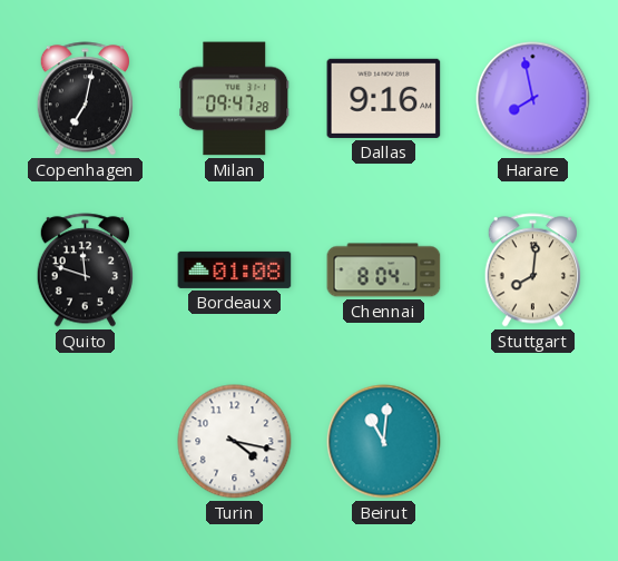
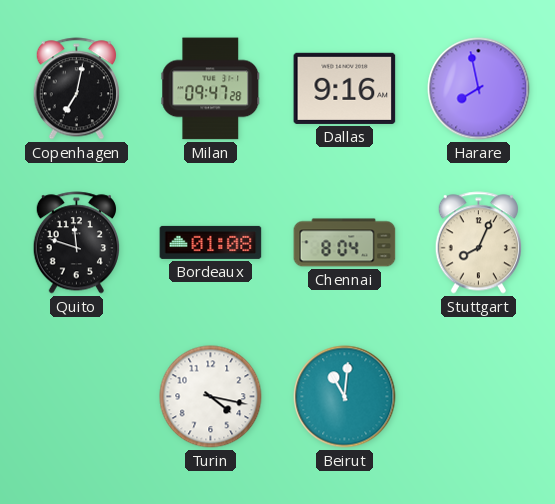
Stuttgart: 8:01 -> 8:04
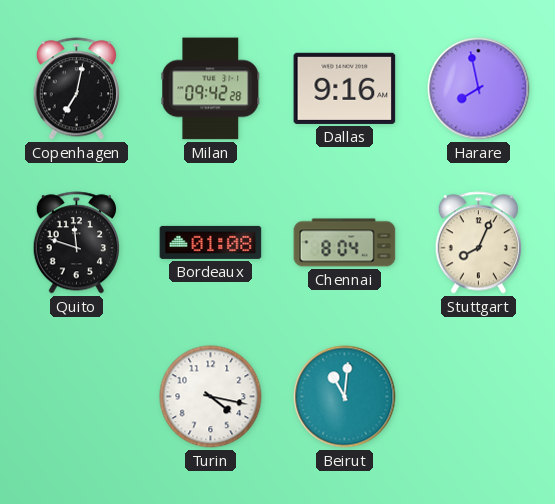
Milan: 09:47 -> 09:42
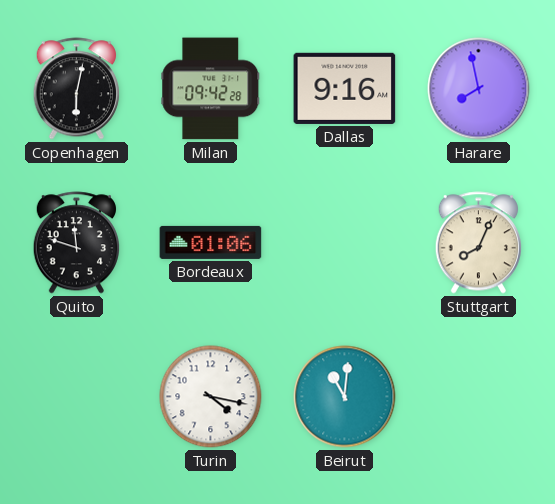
Copenhagen: 7:02 -> 6:02
Bordeaux: 01:08 -> 01:06
Chennai: 8:04 -> none
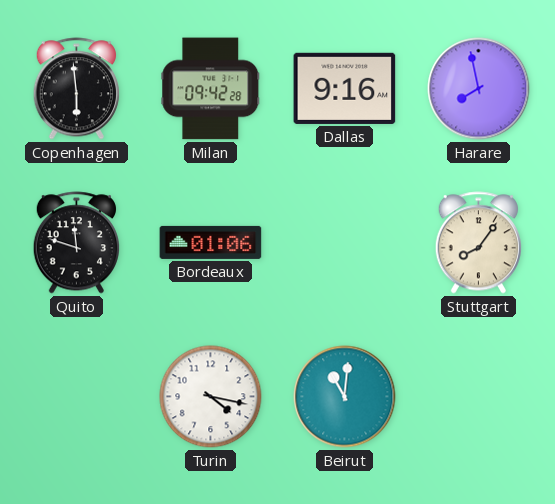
Copenhagen: 6:02 -> 5:59
Stuttgart: 8:04 -> 8:06
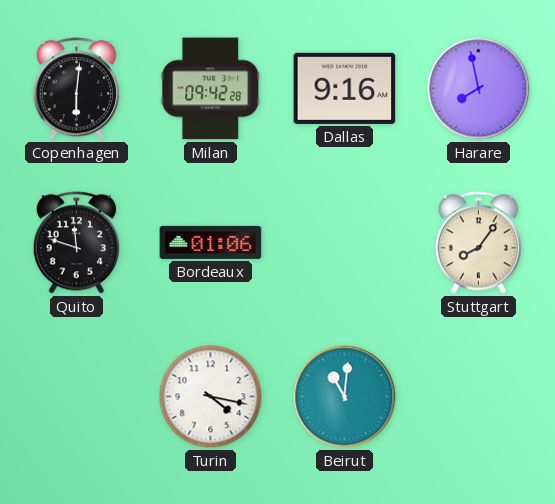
Copenhagen: 5:59 -> 6:01
